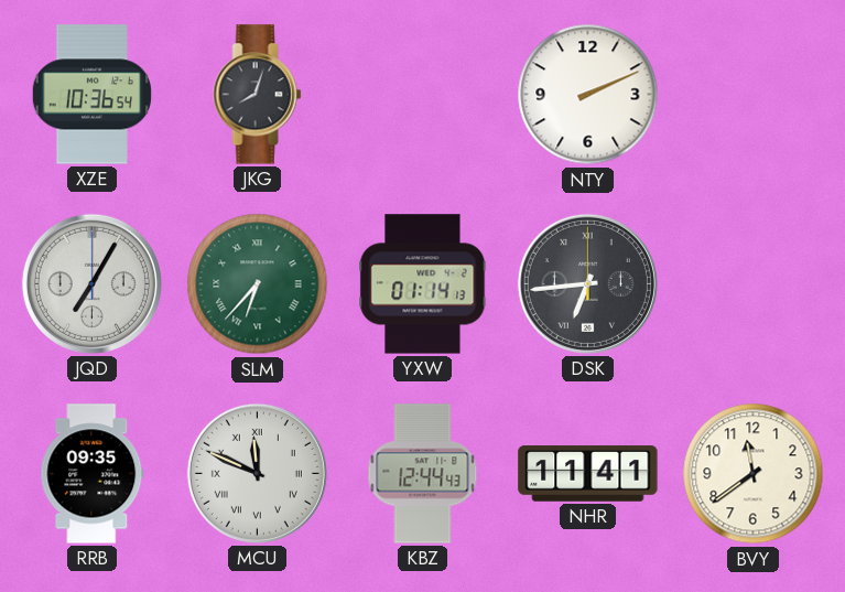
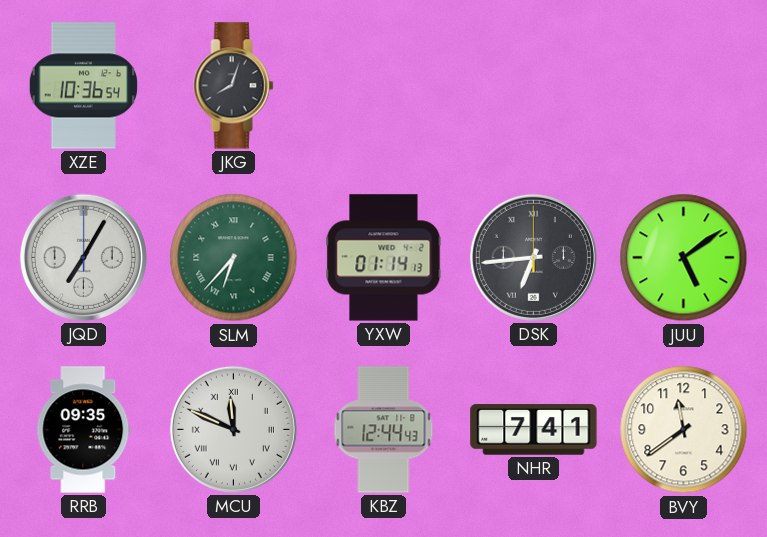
NTY: 2:11 -> none
JUU: none -> 5:09
NHR: 11:41 -> 7:41
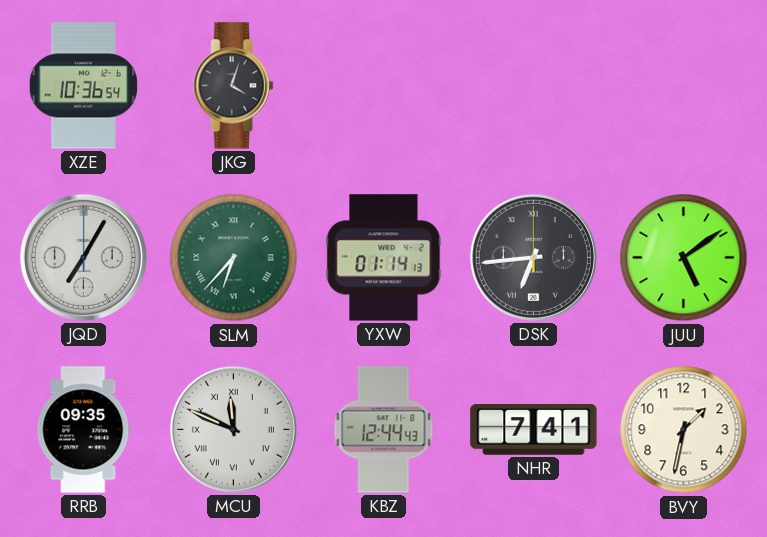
JKG: 8:03 -> 4:03
BVY: 11:39 -> 1:32
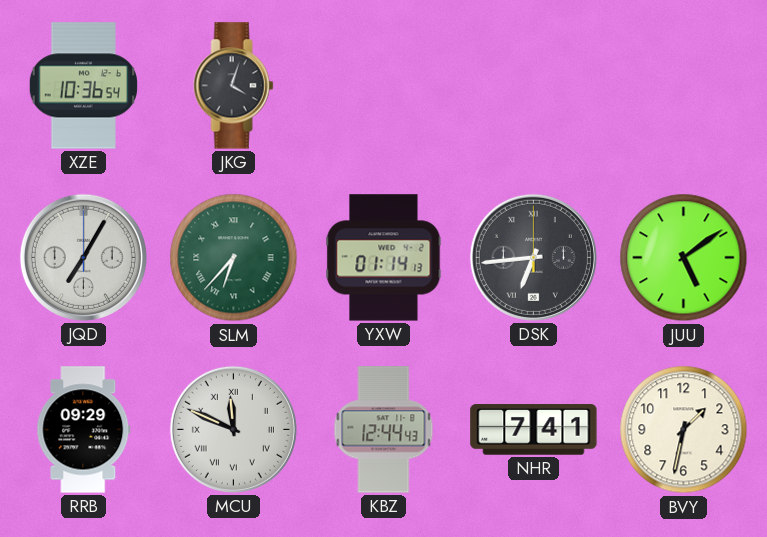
RRB: 09:35 -> 09:29
